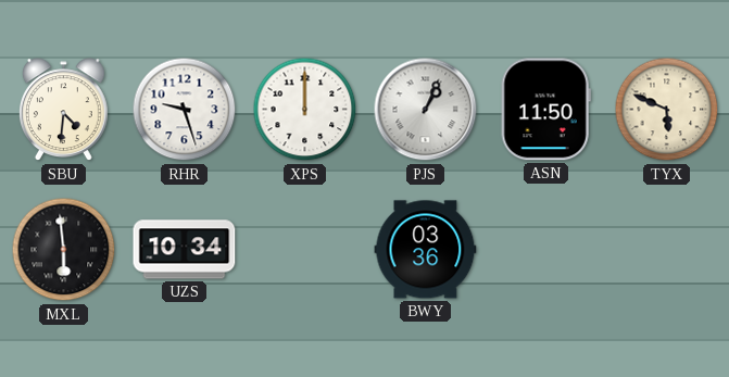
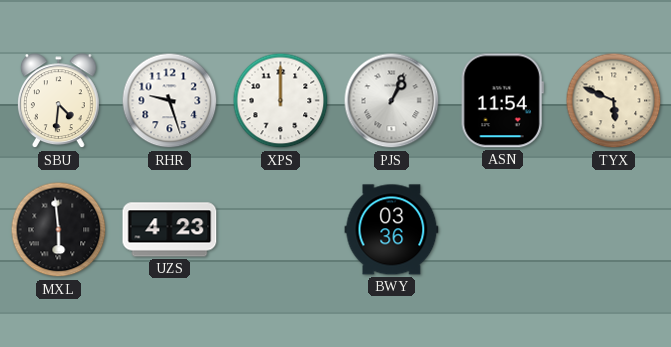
ASN: 11:50 -> 11:54
UZS: 10:34 -> 4:23
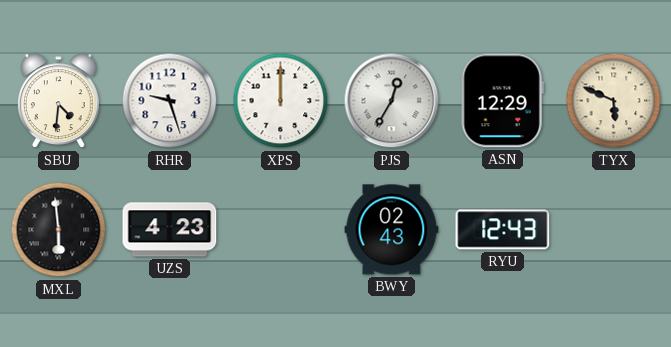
PJS: 1:04 -> 12:35
ASN: 11:54 -> 12:29
BWY: 03:36 -> 02:43
RYU: none -> 12:43
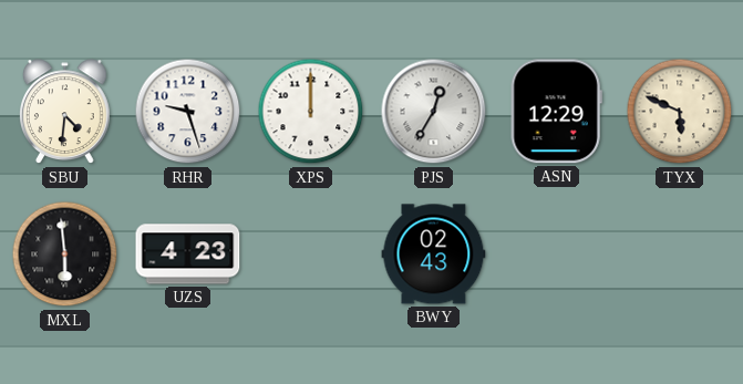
RYU: 12:43 -> none
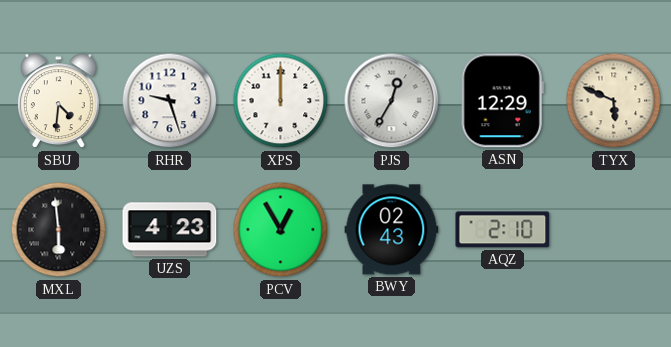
PCV: none -> 12:55
AQZ: none -> 2:10
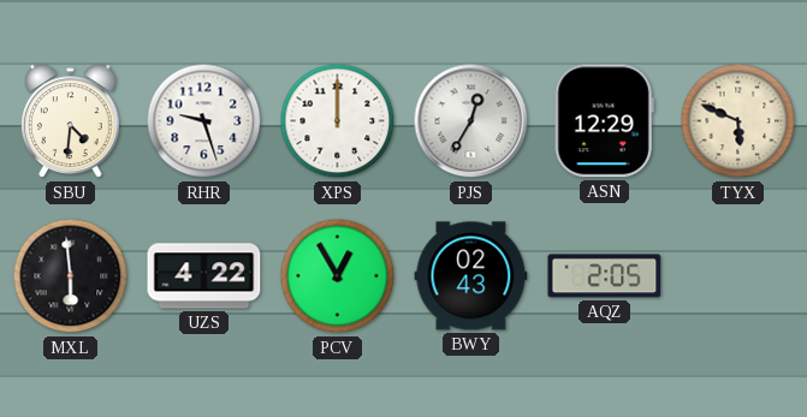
UZS: 4:23 -> 4:22
AQZ: 2:10 -> 2:05
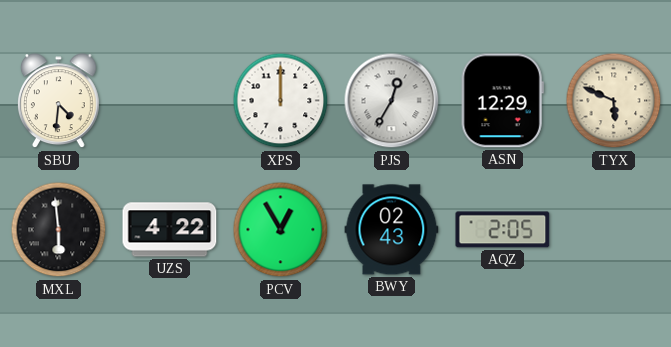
RHR: 9:27 -> none
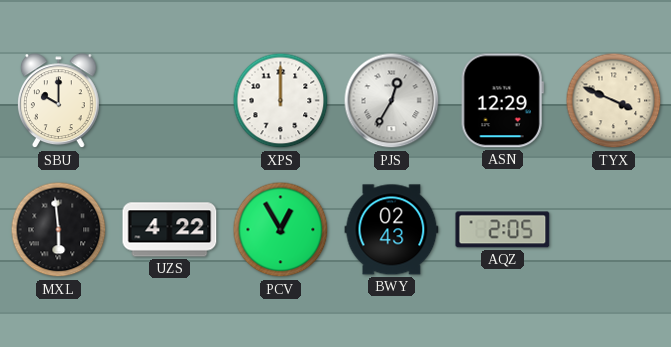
SBU: 4:31 -> 10:00
TYX: 5:49 -> 3:49
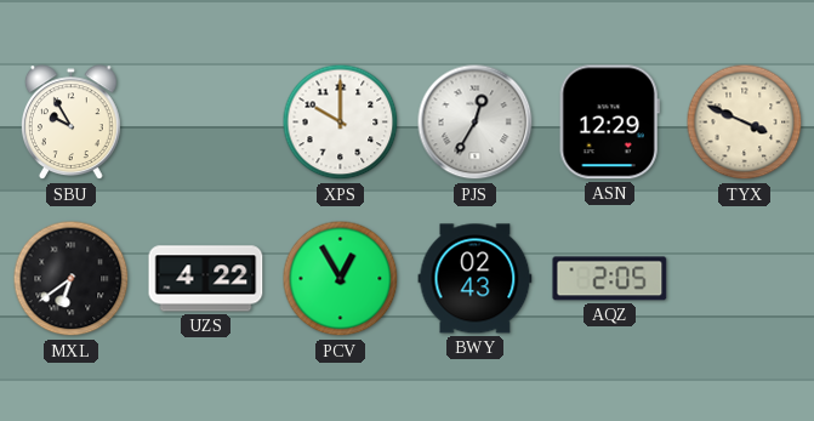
SBU: 10:00 -> 9:55
XPS: 12:00 -> 10:00
MXL: 5:59 -> 6:39
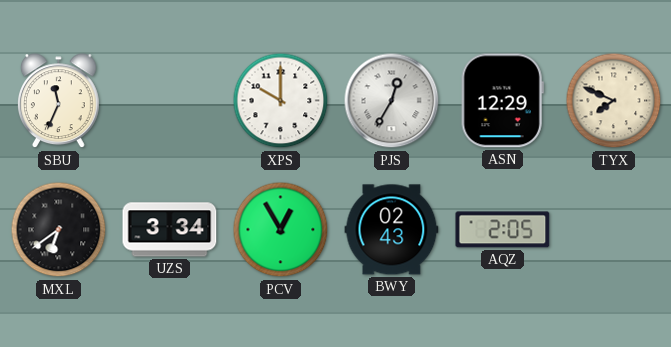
SBU: 9:55 -> 11:34
TYX: 3:49 -> 7:49
UZS: 4:22 -> 3:34
